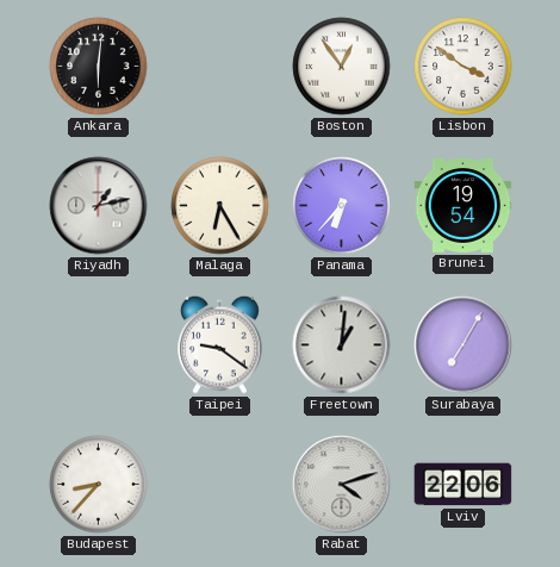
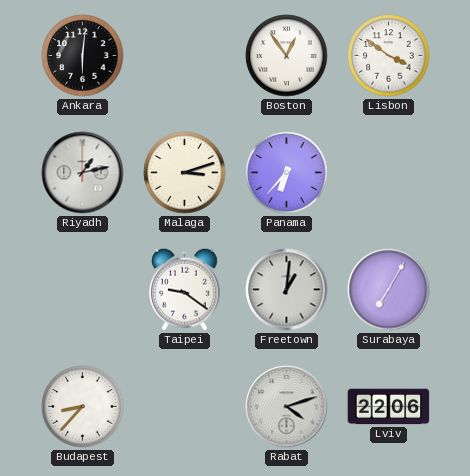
Malaga: 6:25 -> 3:12
Brunei: 19:54 -> none
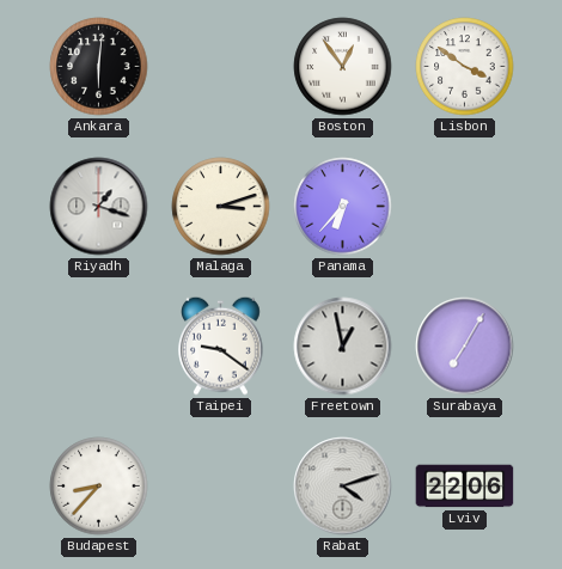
Riyadh: 1:13 -> 1:18
Freetown: 1:01 -> 12:58
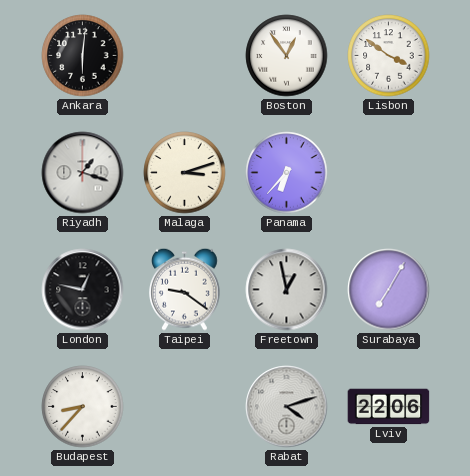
London: none -> 12:47
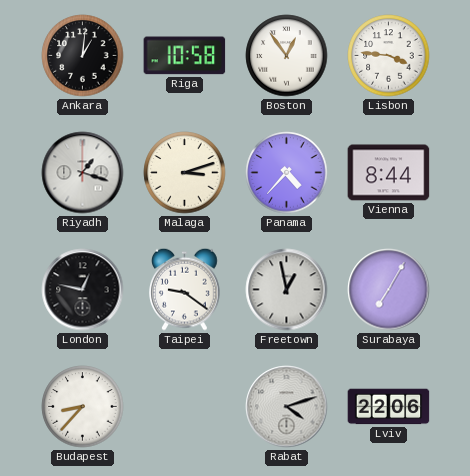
Ankara: 6:01 -> 1:01
Riga: none -> 10:58
Lisbon: 3:51 -> 3:46
Panama: 6:37 -> 4:37
Vienna: none -> 8:44
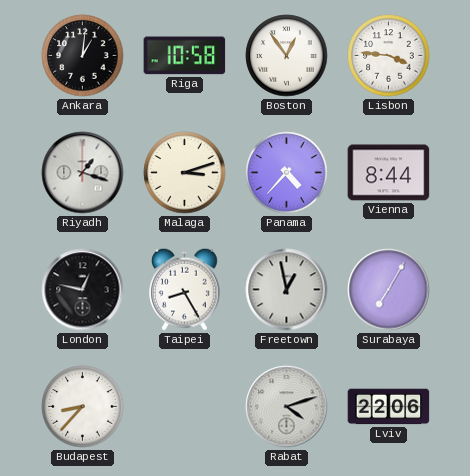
Taipei: 9:21 -> 8:25
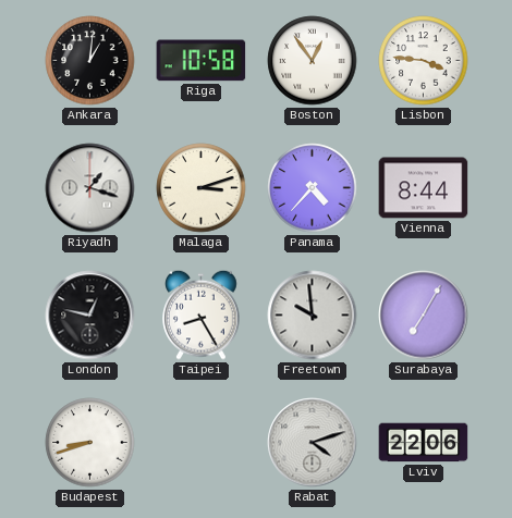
Freetown: 12:58 -> 9:59
Budapest: 8:37 -> 8:42
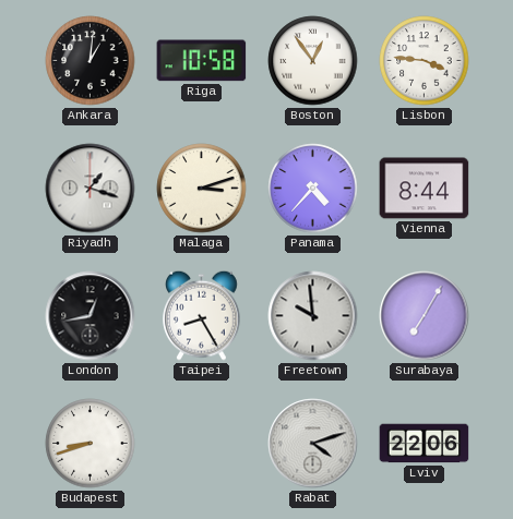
London: 12:47 -> 12:43
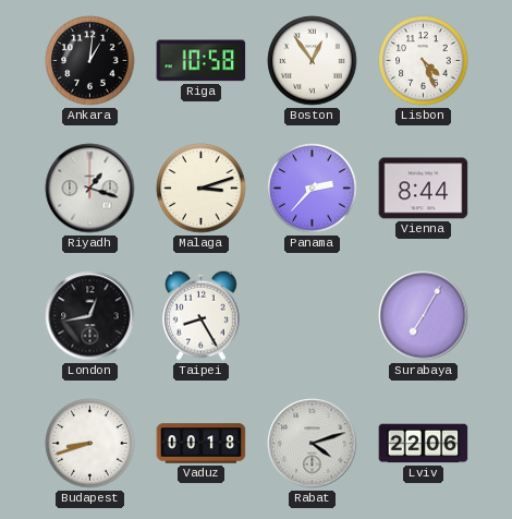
Lisbon: 3:46 -> 4:26
Panama: 4:37 -> 2:37
Freetown: 9:59 -> none
Vaduz: none -> 00:18
